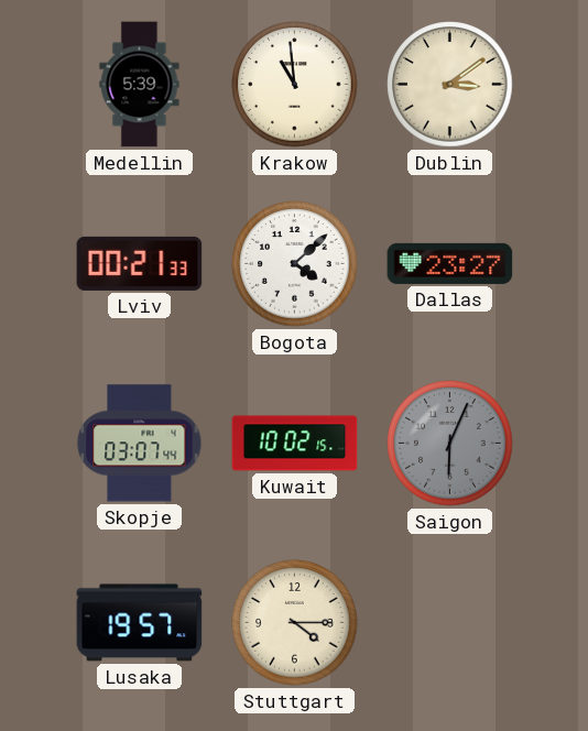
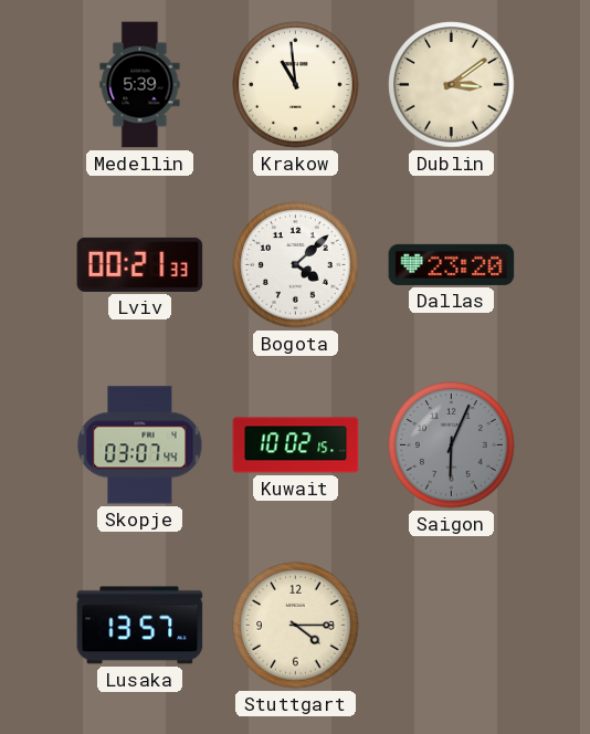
Dallas: 23:27 -> 23:20
Lusaka: 19:57 -> 13:57
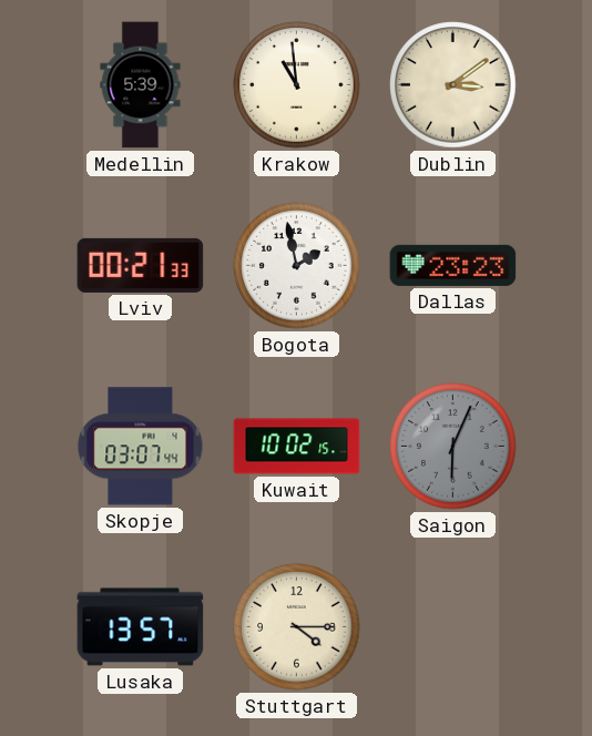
Bogota: 4:08 -> 1:58
Dallas: 23:20 -> 23:23
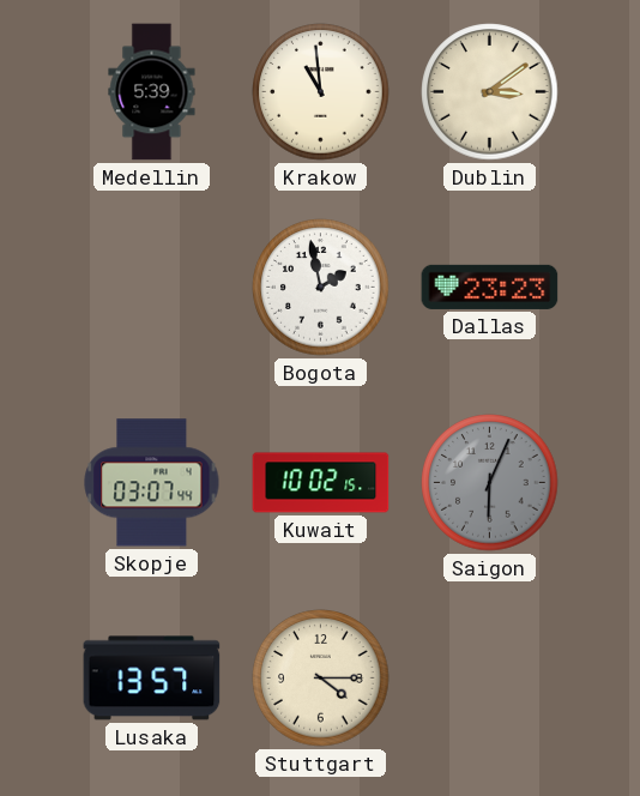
Lviv: 00:21 -> none
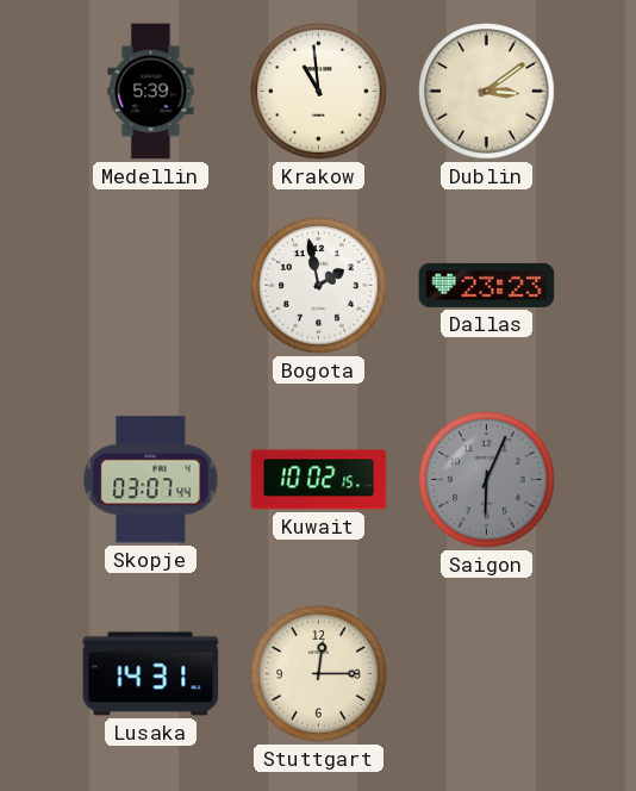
Lusaka: 13:57 -> 14:31
Stuttgart: 4:15 -> 12:15
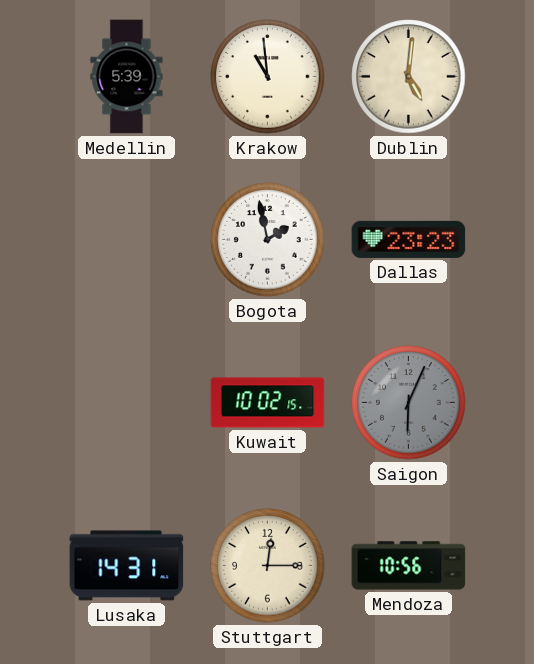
Dublin: 3:09 -> 5:01
Skopje: 03:07 -> none
Mendoza: none -> 10:56
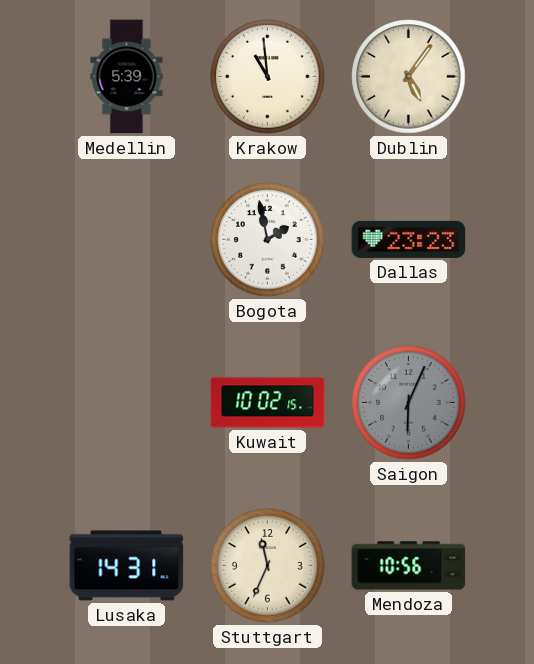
Dublin: 5:01 -> 5:06
Stuttgart: 12:15 -> 11:34
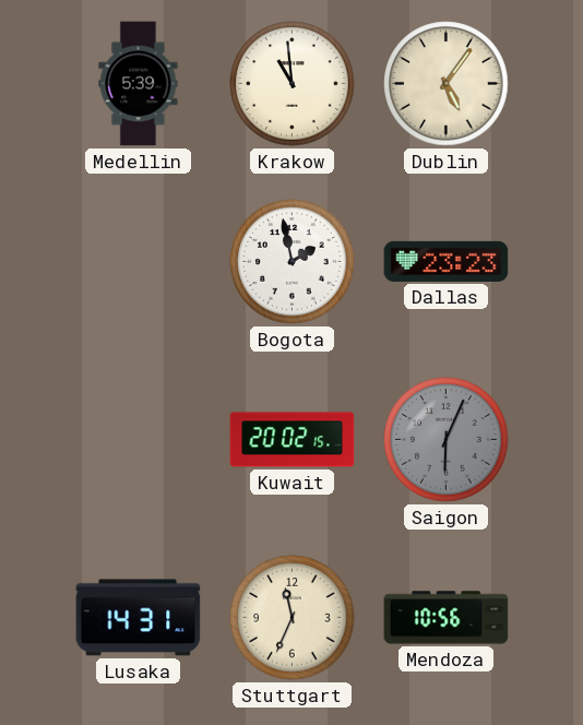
Kuwait: 10:02 -> 20:02
